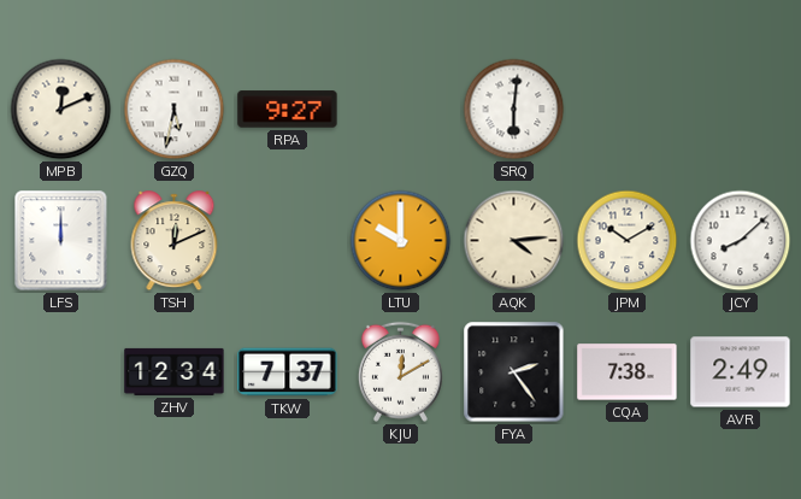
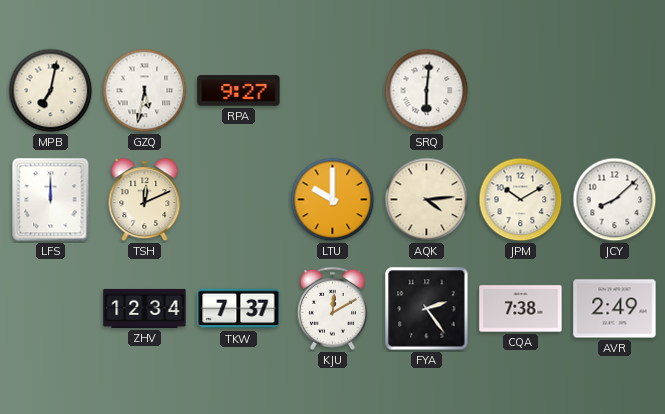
MPB: 12:11 -> 7:02
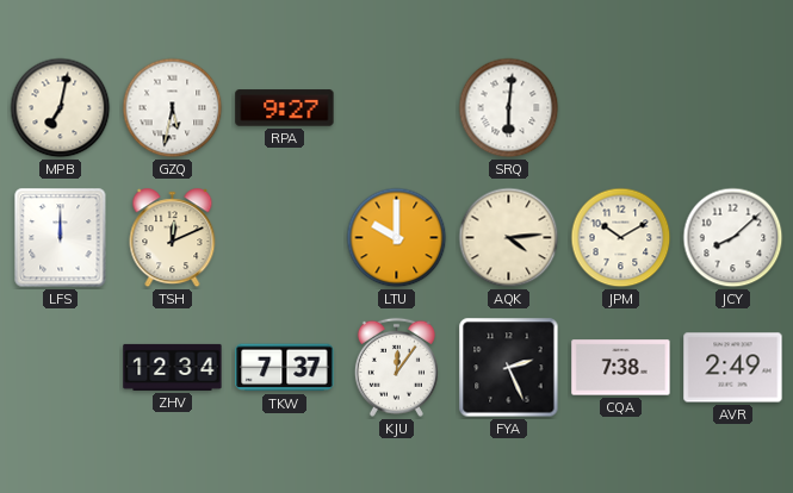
KJU: 12:10 -> 12:06
FYA: 2:24 -> 2:26
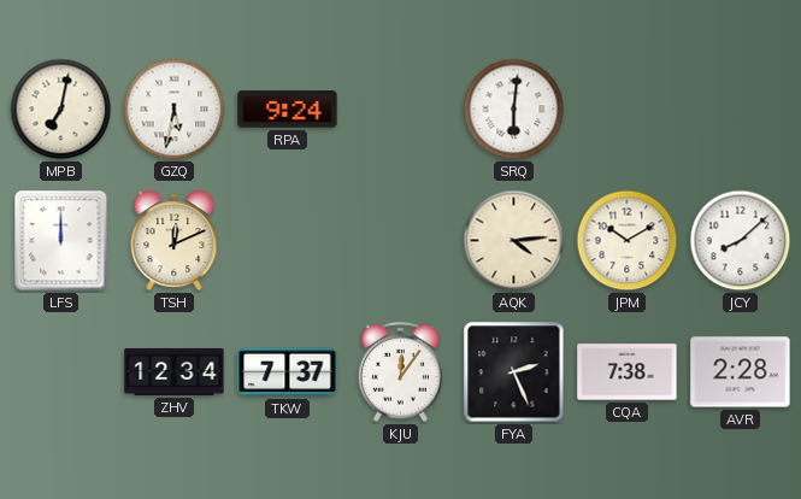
RPA: 9:27 -> 9:24
LTU: 10:00 -> none
AVR: 2:49 -> 2:28
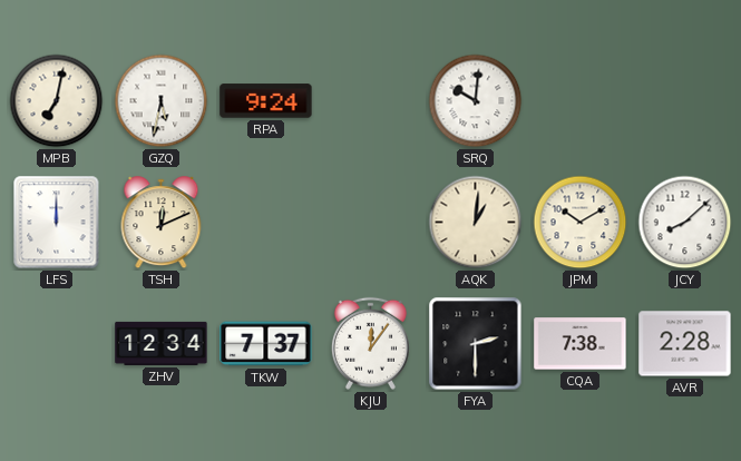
SRQ: 6:01 -> 10:01
AQK: 4:14 -> 1:01
FYA: 2:26 -> 2:30
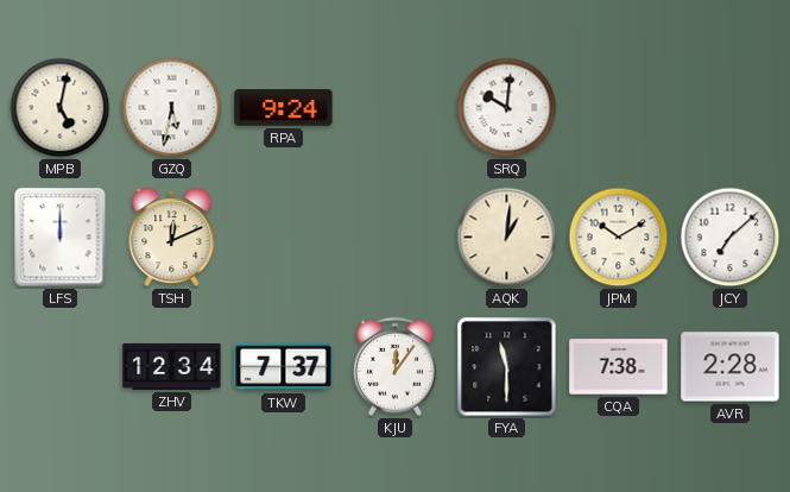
MPB: 7:02 -> 5:02
JCY: 8:08 -> 7:08
FYA: 2:30 -> 11:30
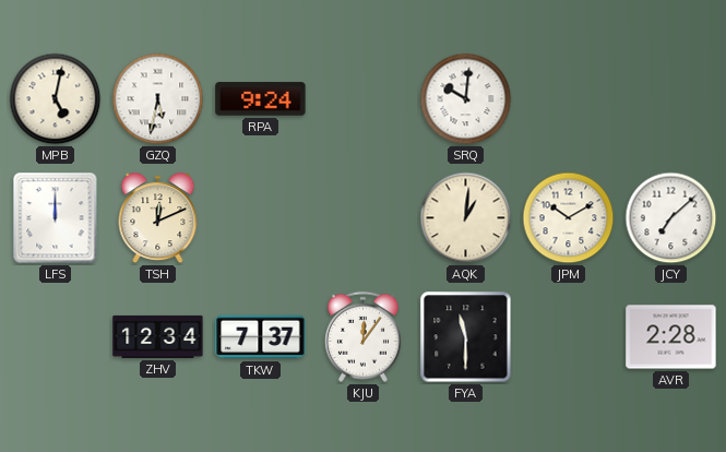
CQA: 7:38 -> none
